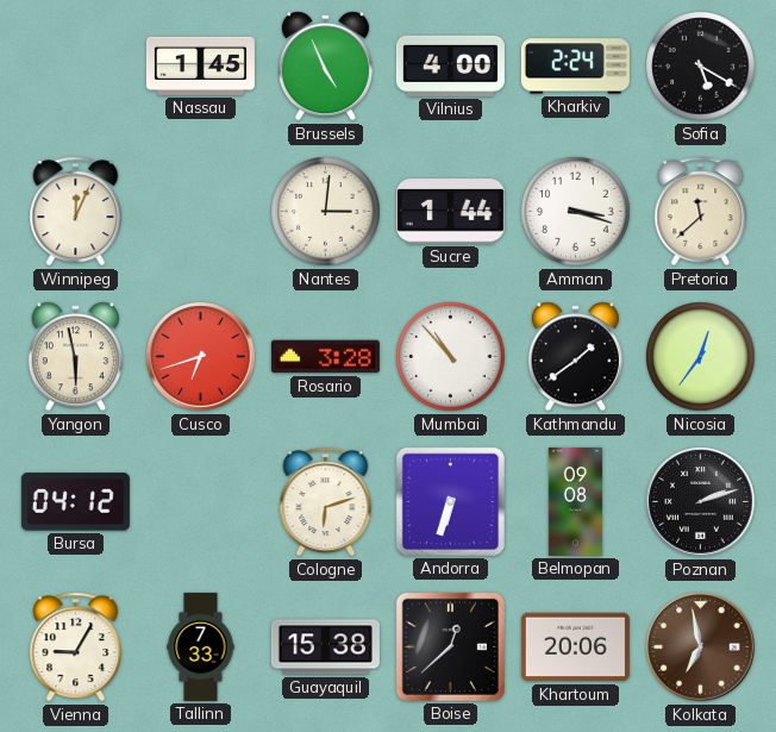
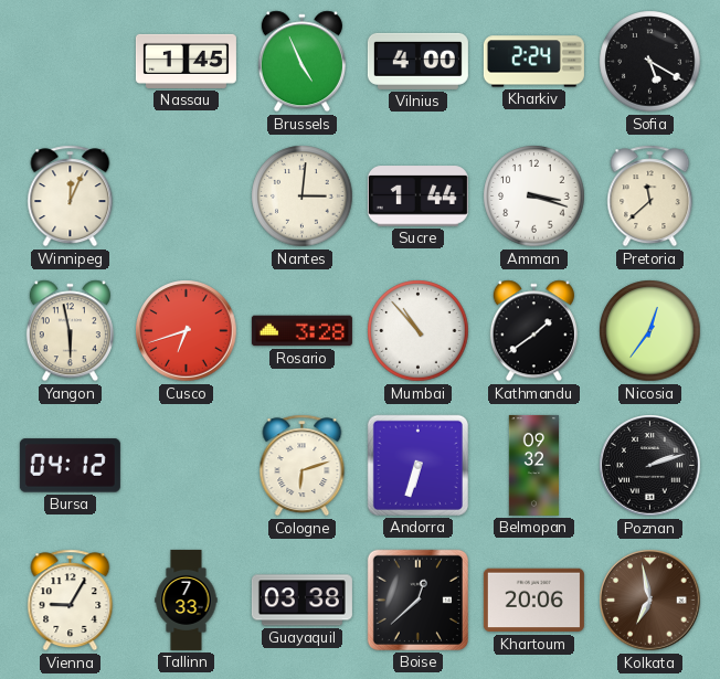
Belmopan: 09:08 -> 09:32
Guayaquil: 15:38 -> 03:38
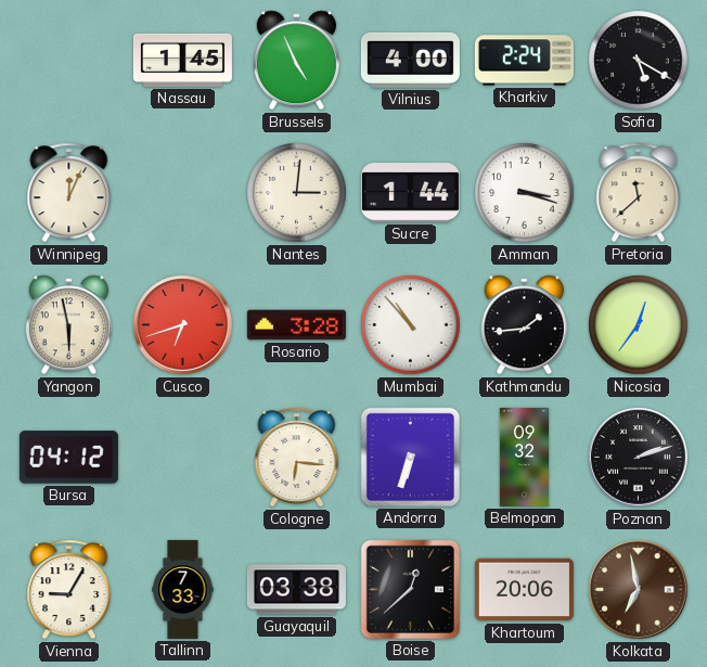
Kathmandu: 1:39 -> 1:44
Cologne: 6:12 -> 6:16
